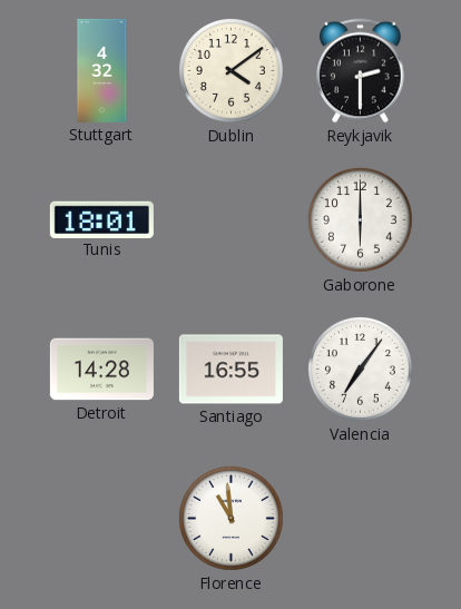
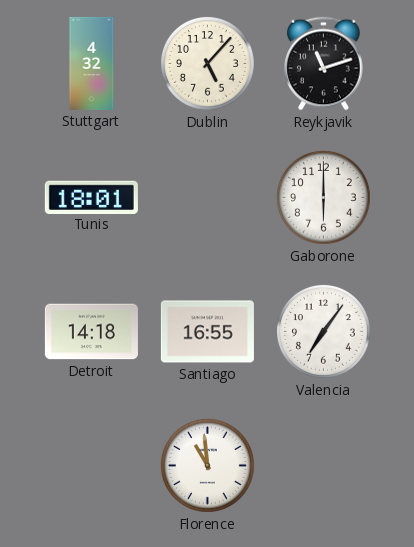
Dublin: 4:09 -> 5:07
Reykjavik: 2:30 -> 11:12
Detroit: 14:28 -> 14:18
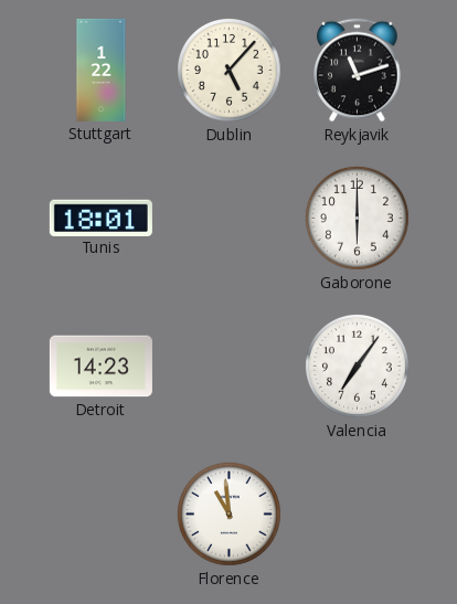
Stuttgart: 4:32 -> 1:22
Detroit: 14:18 -> 14:23
Santiago: 16:55 -> none
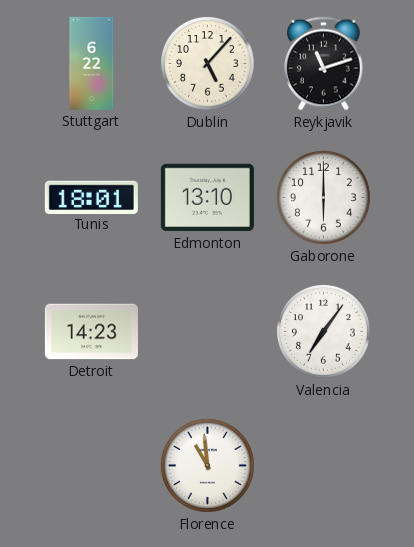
Stuttgart: 1:22 -> 6:22
Edmonton: none -> 13:10
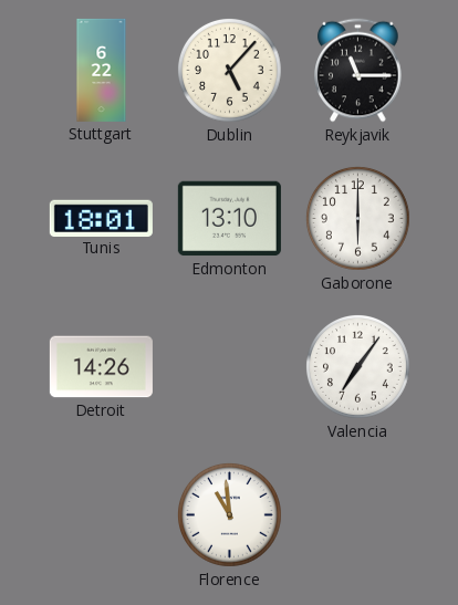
Reykjavik: 11:12 -> 11:15
Detroit: 14:23 -> 14:26
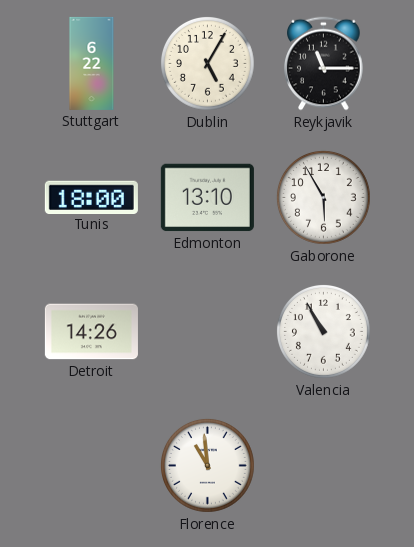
Dublin: 5:07 -> 5:05
Tunis: 18:01 -> 18:00
Gaborone: 6:00 -> 5:55
Valencia: 7:06 -> 10:55
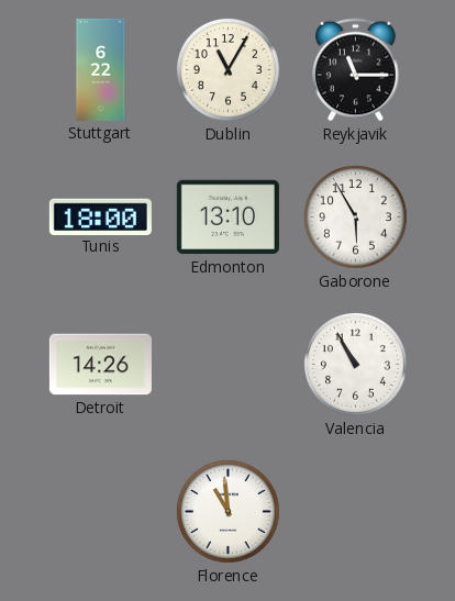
Dublin: 5:05 -> 11:05
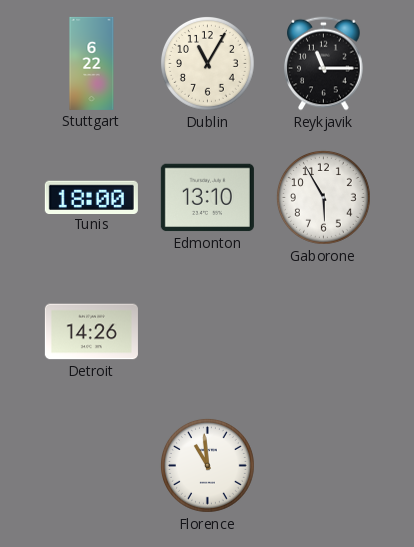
Valencia: 10:55 -> none
